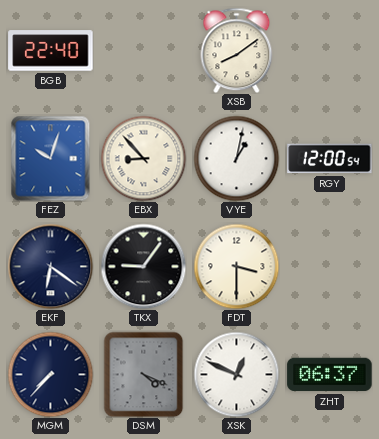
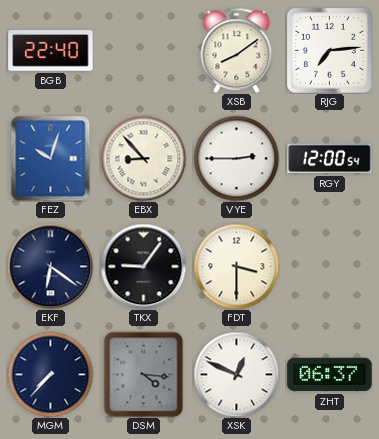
RJG: none -> 7:14
VYE: 1:02 -> 2:45
DSM: 4:19 -> 4:16
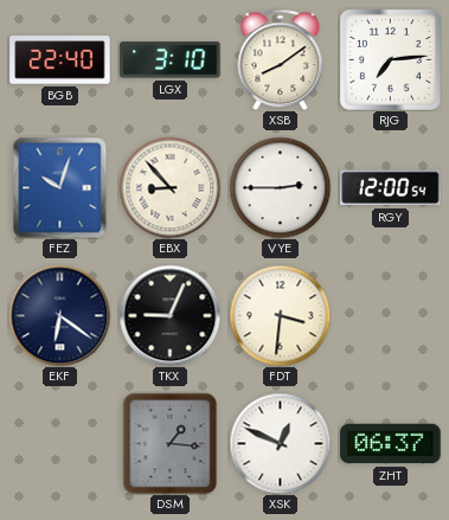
LGX: none -> 3:10
TKX: 9:06 -> 9:04
FDT: 3:30 -> 3:31
MGM: 7:37 -> none
DSM: 4:16 -> 1:16
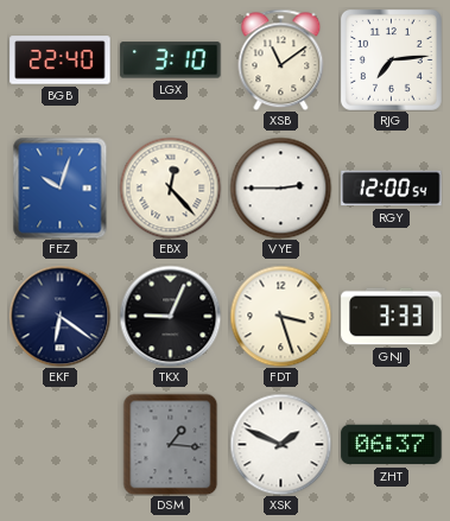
XSB: 8:09 -> 11:09
EBX: 8:53 -> 12:23
FDT: 3:31 -> 3:27
GNJ: none -> 3:33
XSK: 12:49 -> 1:49
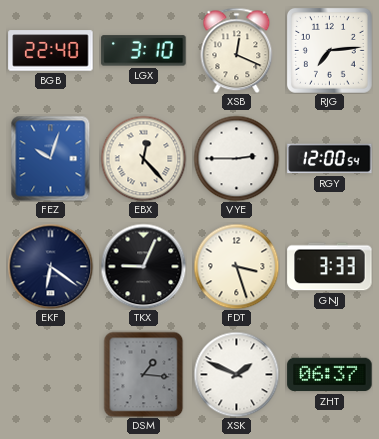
XSB: 11:09 -> 12:19
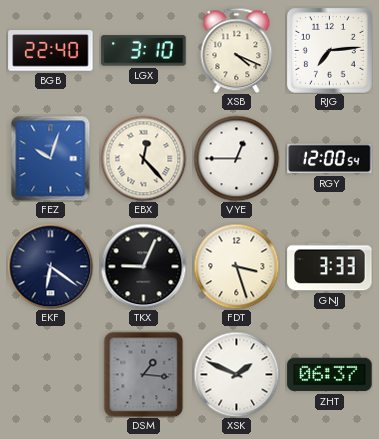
XSB: 12:19 -> 4:19
VYE: 2:45 -> 12:45
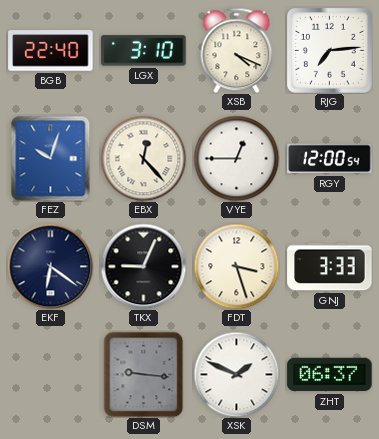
DSM: 1:16 -> 9:16
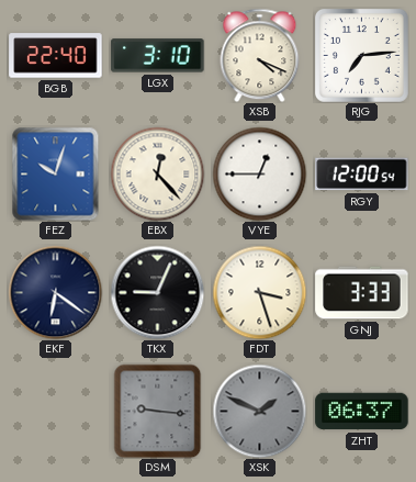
XSK dial: white -> grey
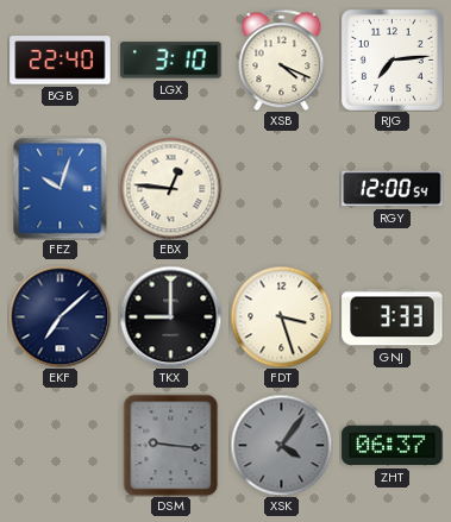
EBX: 12:23 -> 12:46
VYE: 12:45 -> none
EKF: 6:21 -> 7:08
TKX: 9:04 -> 9:00
XSK: 1:49 -> 4:06
